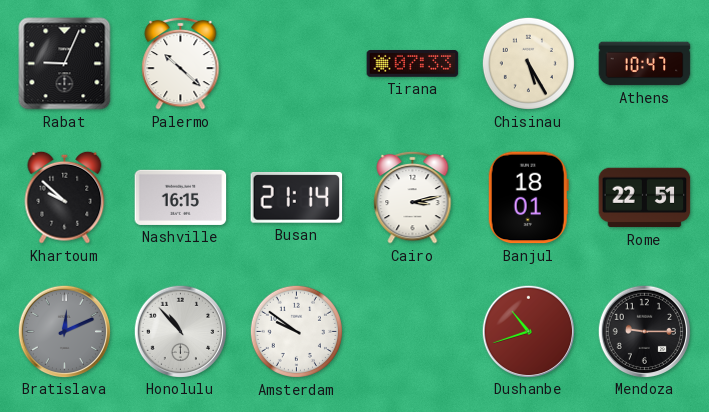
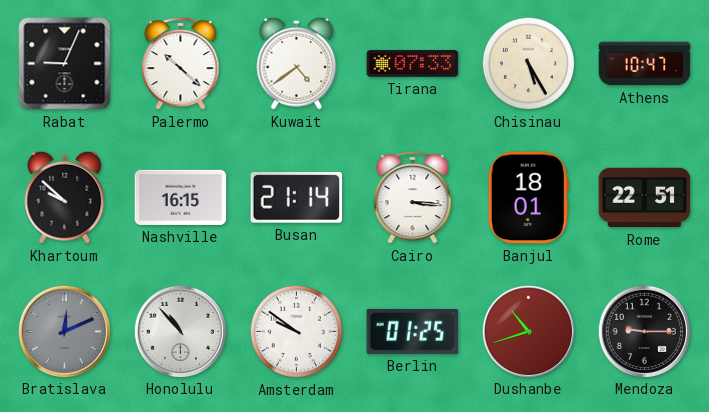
Kuwait: none -> 4:39
Cairo: 3:13 -> 3:16
Berlin: none -> 01:25
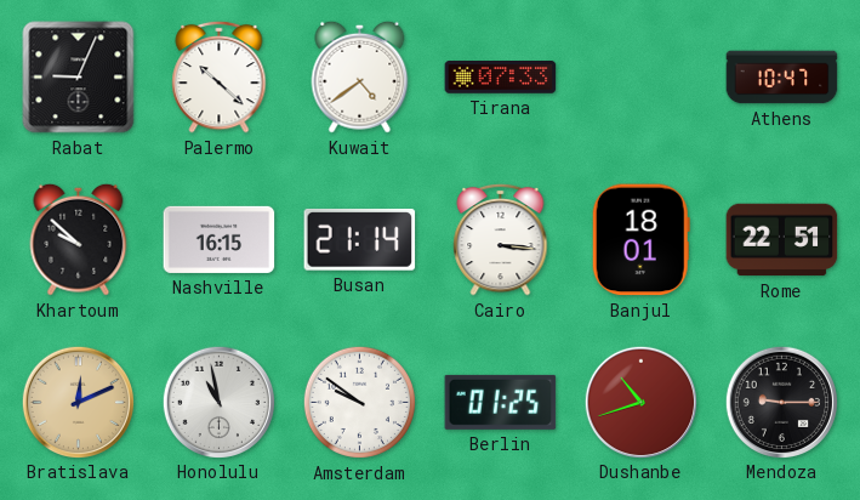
Chisinau: 5:25 -> none
Bratislava dial: grey -> champagne
Honolulu: 10:53 -> 10:58
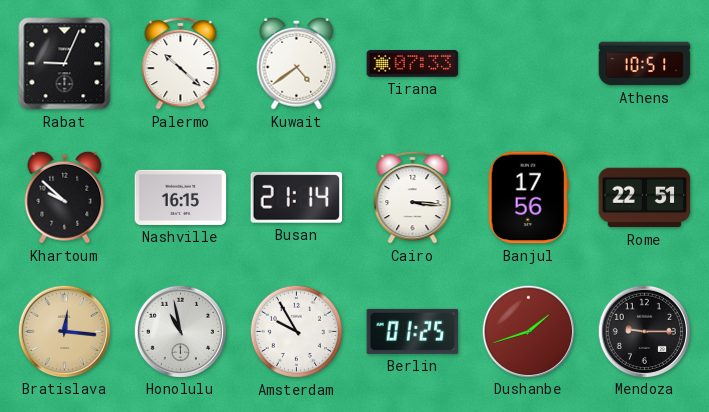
Athens: 10:47 -> 10:51
Banjul: 18:01 -> 17:56
Bratislava: 12:11 -> 12:16
Amsterdam: 9:51 -> 9:55
Dushanbe: 10:42 -> 1:42
